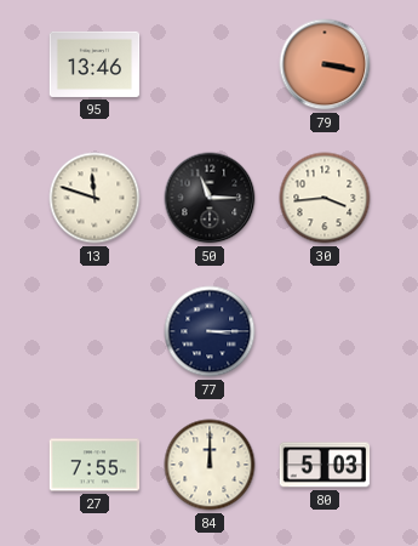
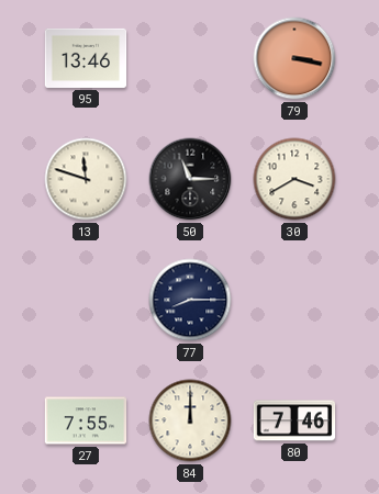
30: 3:44 -> 3:40
77: 3:15 -> 8:15
80: 5:03 -> 7:46
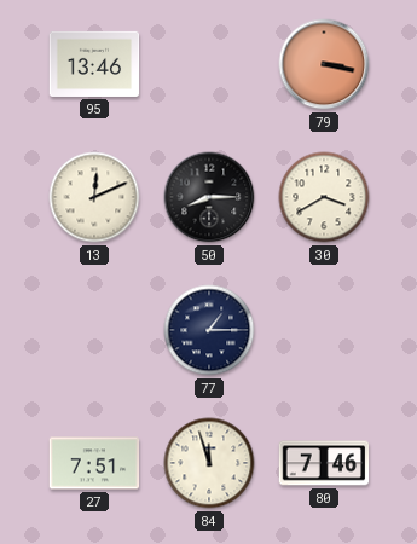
13: 11:48 -> 12:11
50: 11:15 -> 8:15
77: 8:15 -> 1:15
27: 7:55 -> 7:51
84: 12:00 -> 11:57
